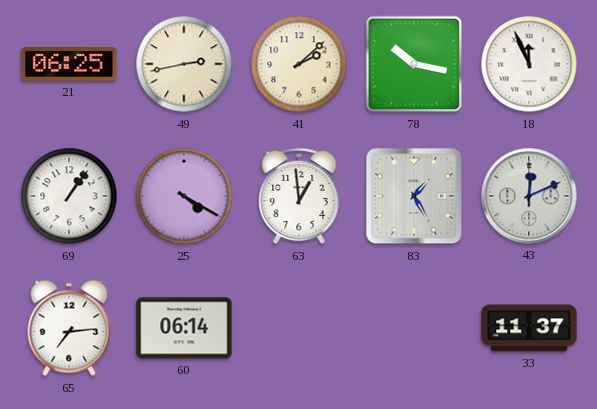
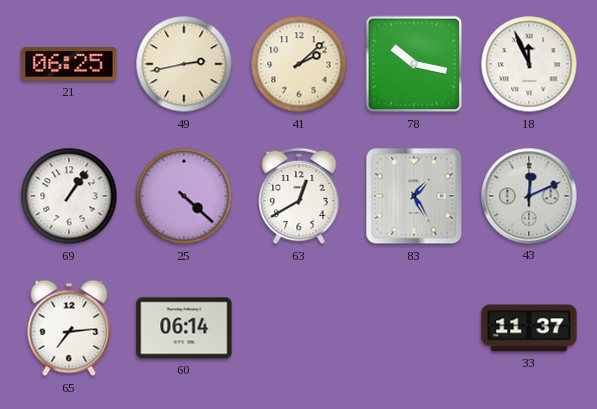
25: 4:20 -> 4:22
63: 12:59 -> 12:40
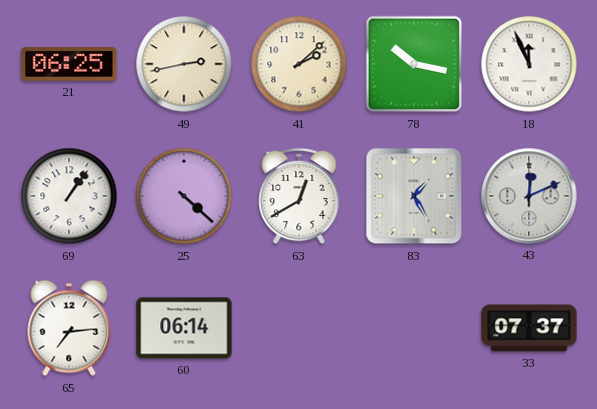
33: 11:37 -> 07:37
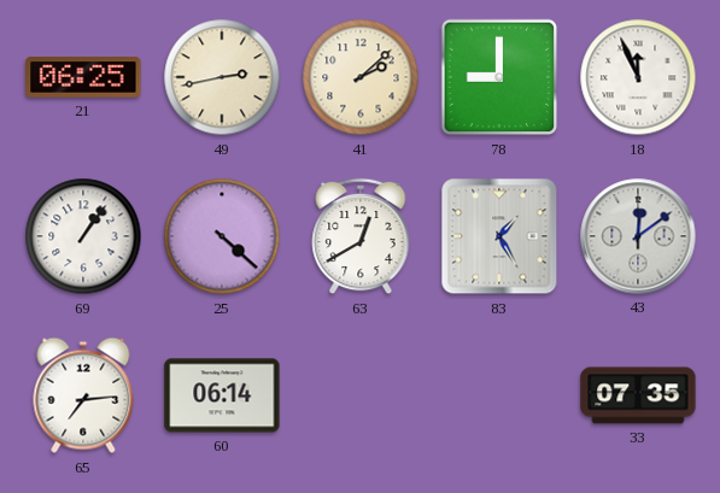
78: 10:17 -> 9:00
43: 12:11 -> 12:09
33: 07:37 -> 07:35
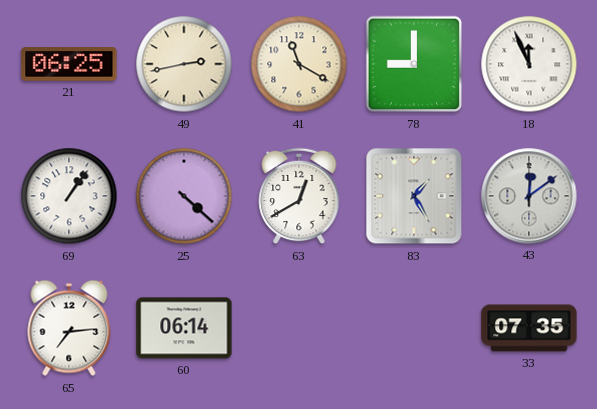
41: 2:08 -> 11:20
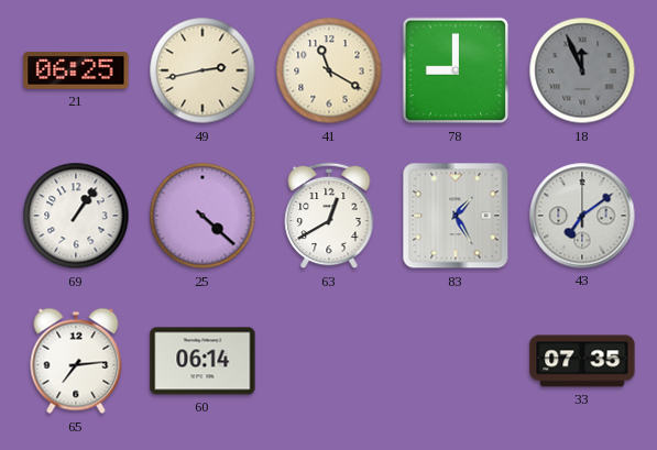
18 dial: white -> grey
43: 12:09 -> 7:09
